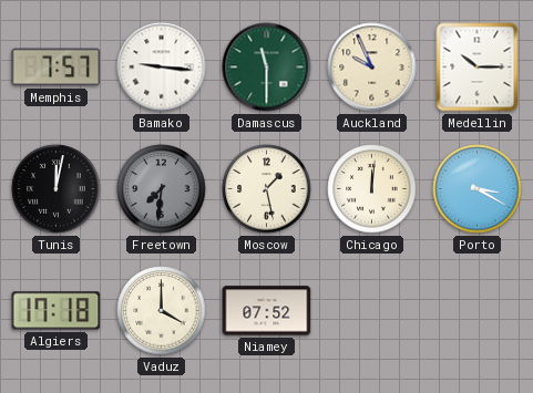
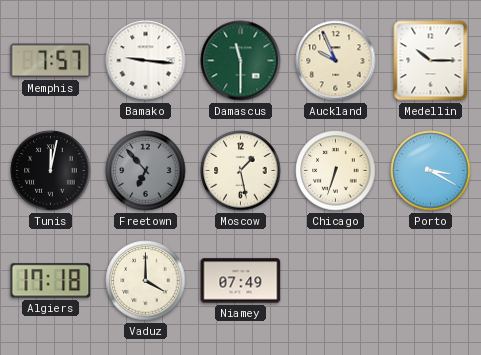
Freetown: 7:31 -> 6:53
Chicago: 12:01 -> 6:33
Niamey: 07:52 -> 07:49
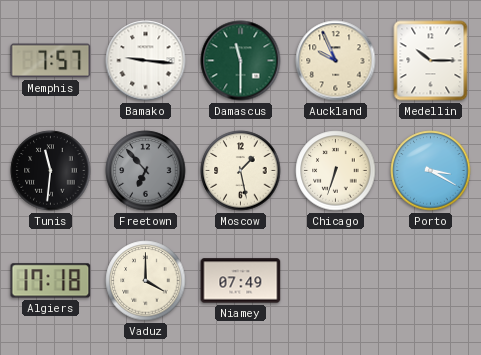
Tunis: 12:02 -> 11:31
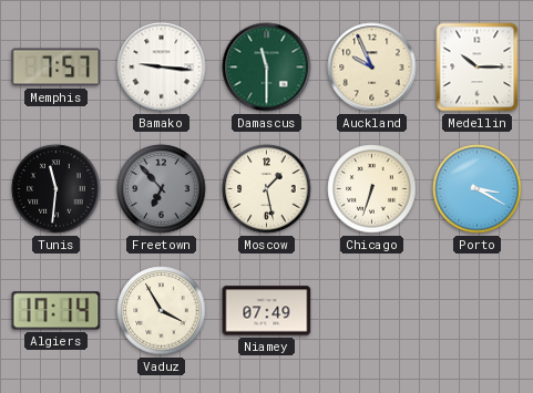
Algiers: 17:18 -> 17:14
Vaduz: 4:00 -> 3:55
